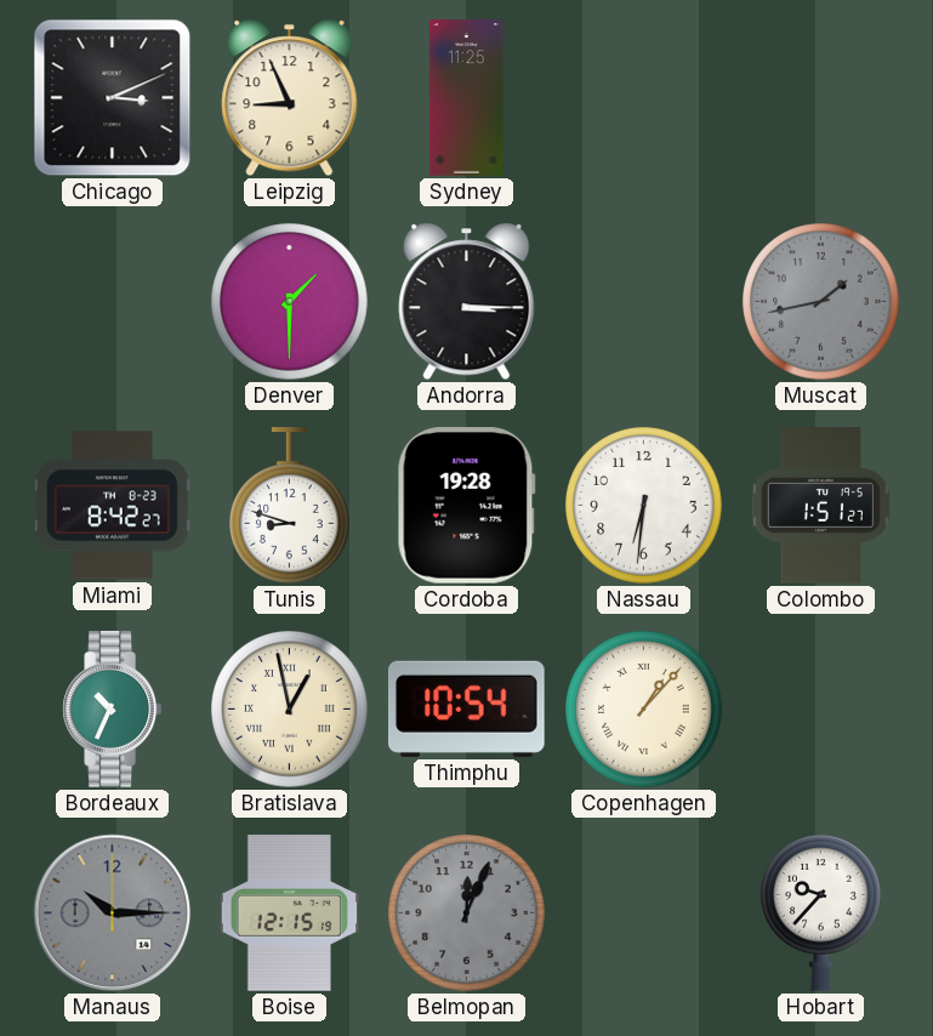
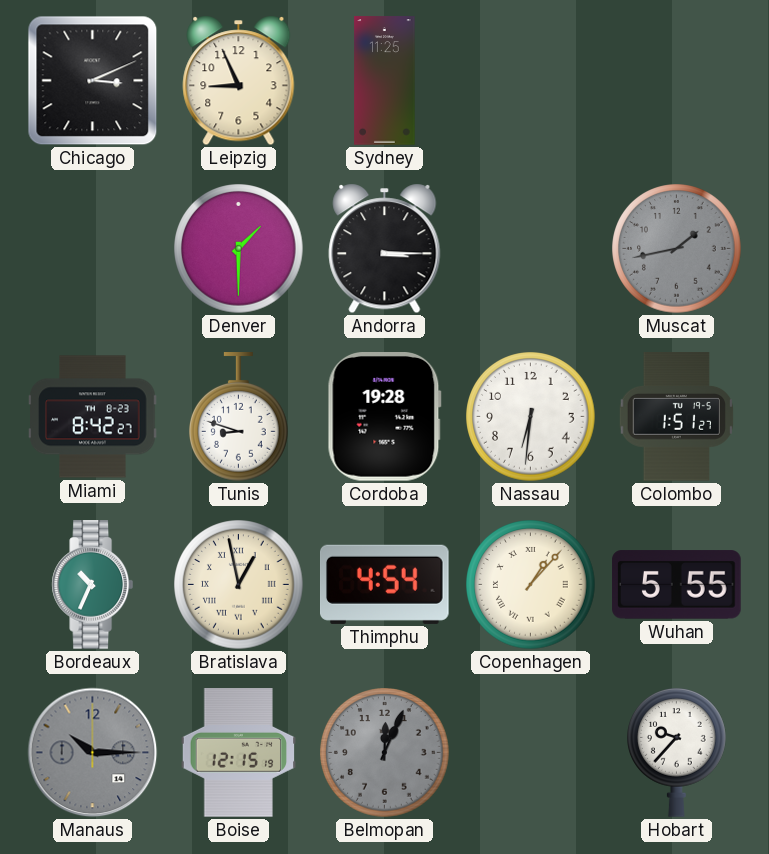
Thimphu: 10:54 -> 4:54
Wuhan: none -> 5:55
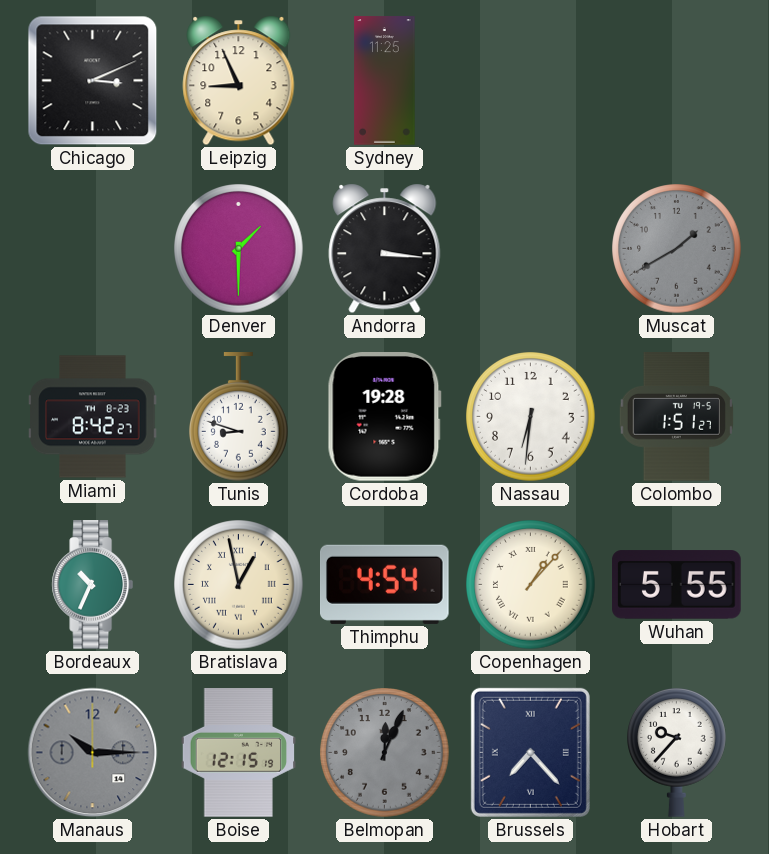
Andorra: 3:15 -> 3:16
Muscat: 1:43 -> 1:40
Brussels: none -> 7:23
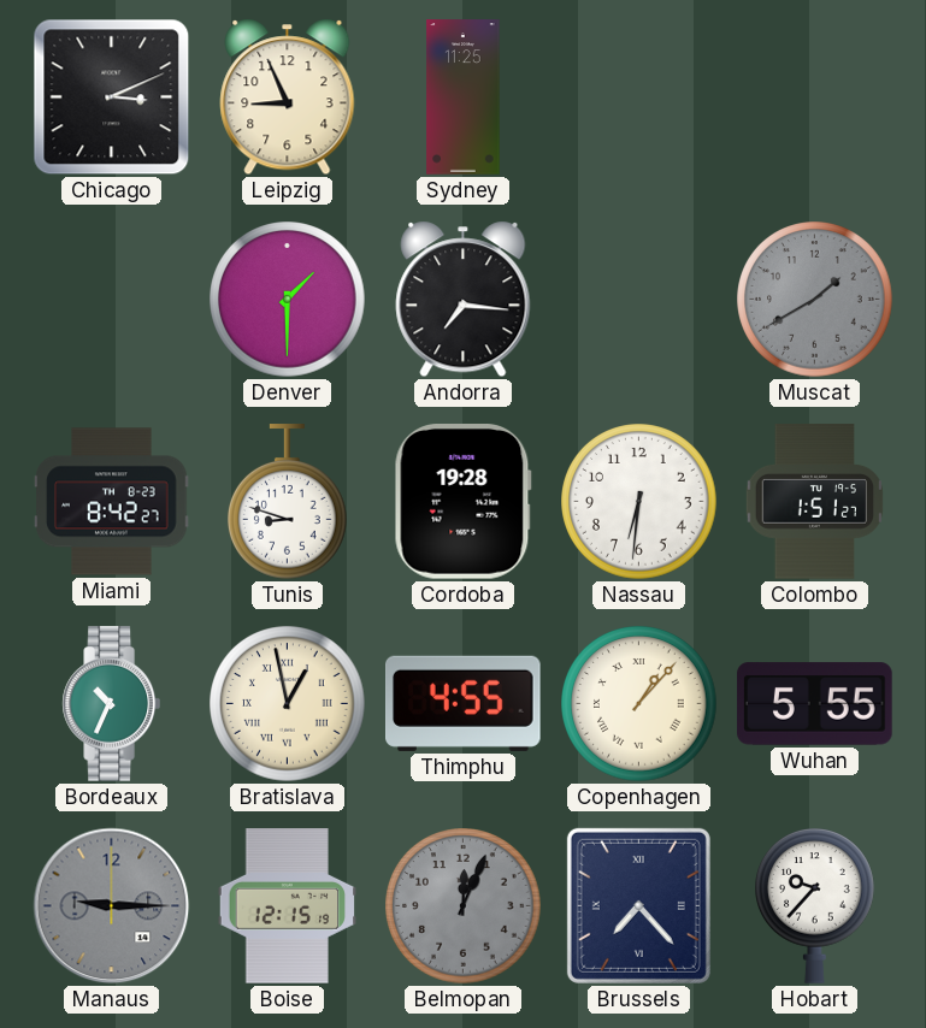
Andorra: 3:16 -> 7:16
Thimphu: 4:54 -> 4:55
Manaus: 10:15 -> 9:15
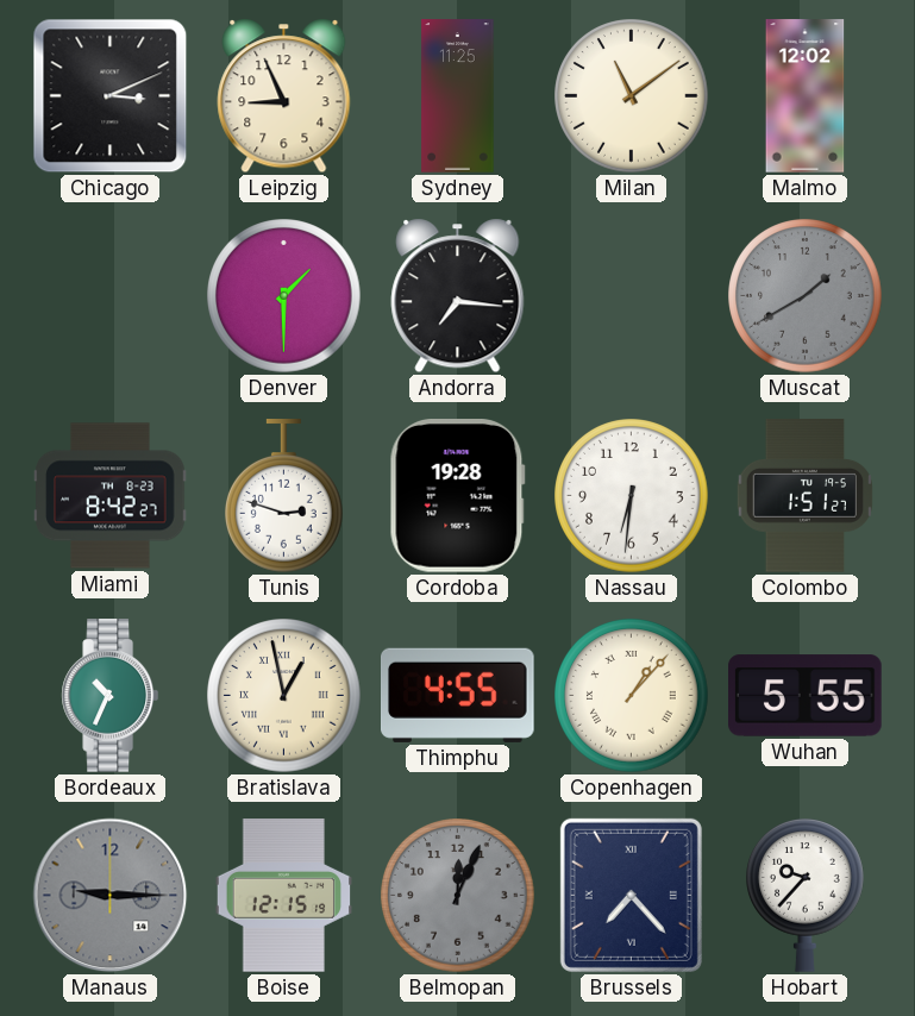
Milan: none -> 11:09
Malmo: none -> 12:02
Tunis: 8:48 -> 2:48
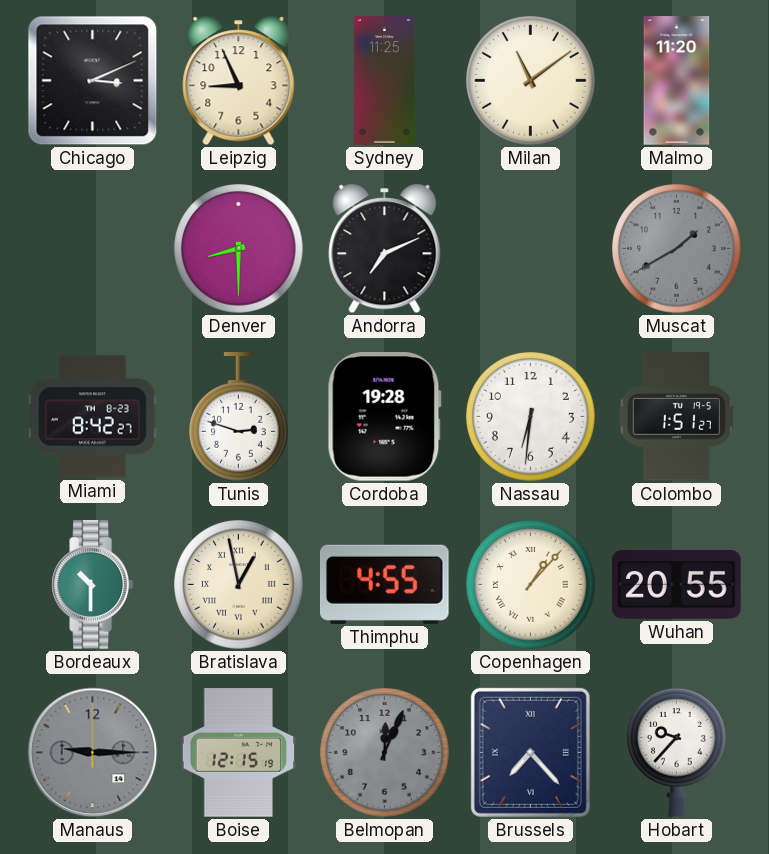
Malmo: 12:02 -> 11:20
Denver: 1:30 -> 8:30
Andorra: 7:16 -> 7:11
Bordeaux: 10:34 -> 10:30
Wuhan: 5:55 -> 20:55
